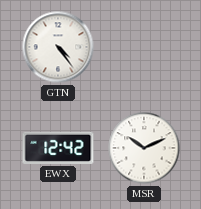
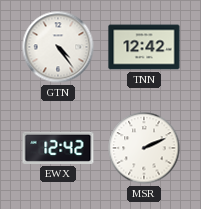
TNN: none -> 12:42
MSR: 10:11 -> 2:11
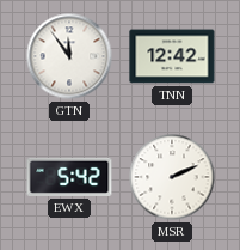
GTN: 4:24 -> 11:54
EWX: 12:42 -> 5:42
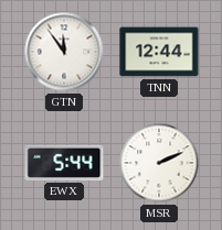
TNN: 12:42 -> 12:44
EWX: 5:42 -> 5:44
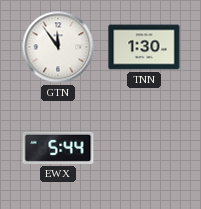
TNN: 12:44 -> 1:30
MSR: 2:11 -> none
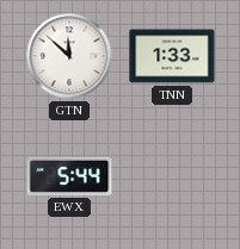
GTN: 11:54 -> 11:52
TNN: 1:30 -> 1:33
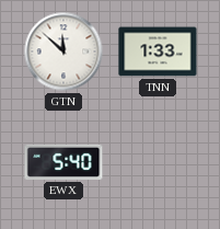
EWX: 5:44 -> 5:40
